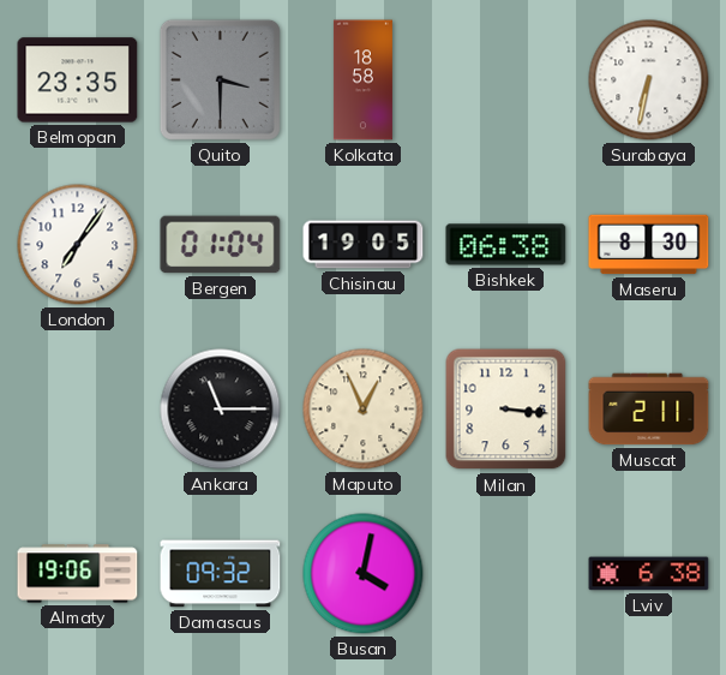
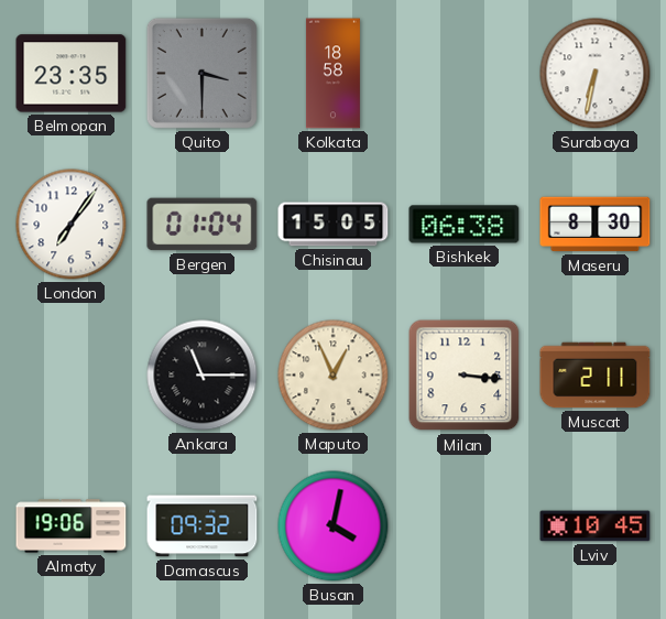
Chisinau: 19:05 -> 15:05
Lviv: 6:38 -> 10:45
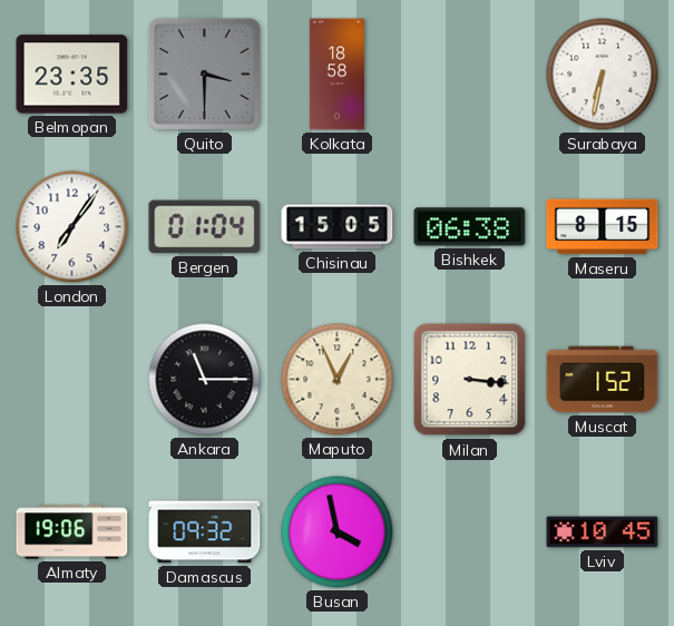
Maseru: 8:30 -> 8:15
Muscat: 2:11 -> 1:52
Busan: 4:02 -> 3:58
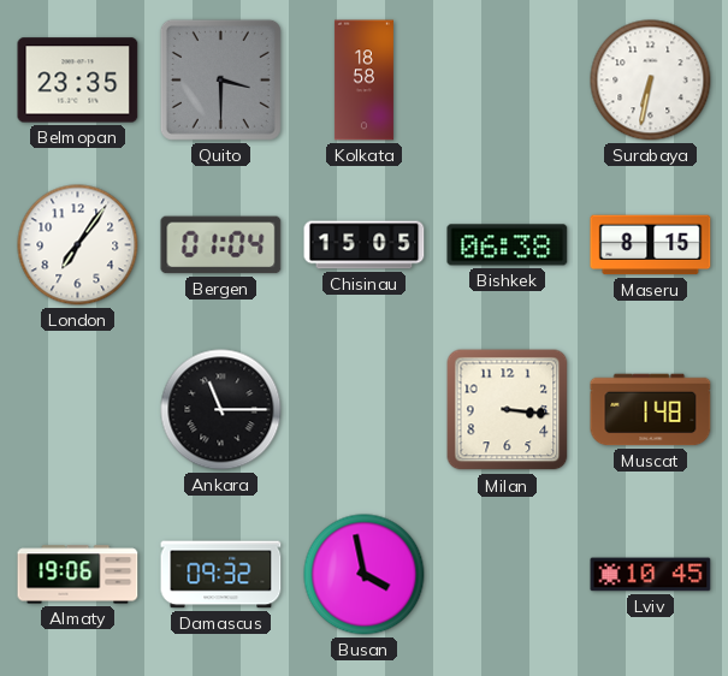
Maputo: 12:56 -> none
Muscat: 1:52 -> 1:48
